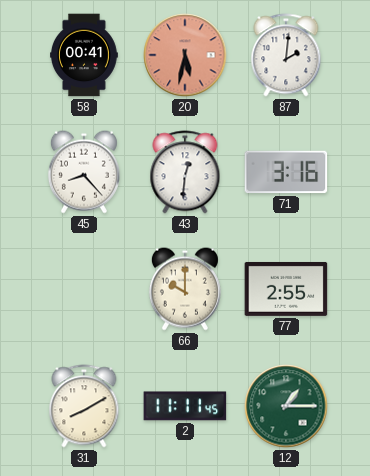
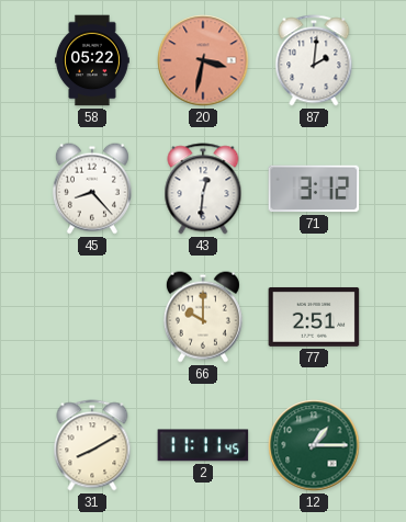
58: 00:41 -> 05:22
20: 5:32 -> 3:32
71: 3:16 -> 3:12
77: 2:55 -> 2:51
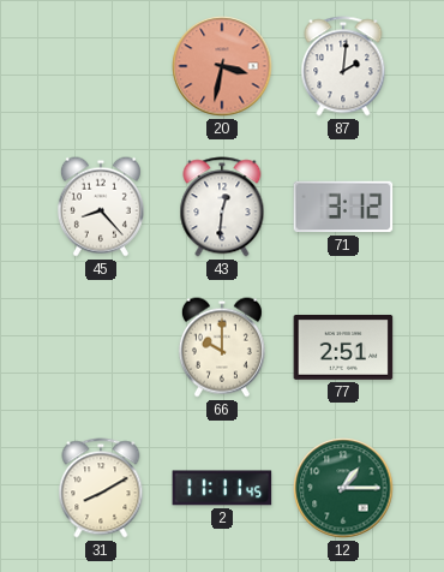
58: 05:22 -> none
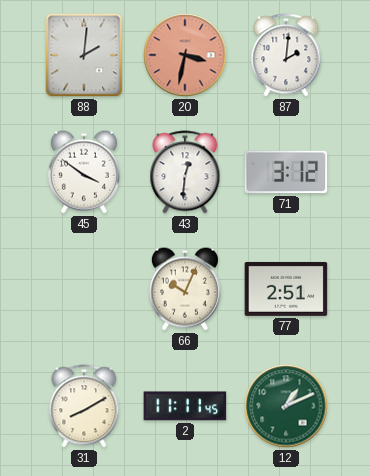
88: none -> 2:01
45: 8:23 -> 3:51
66: 10:00 -> 10:04
12: 1:15 -> 1:11
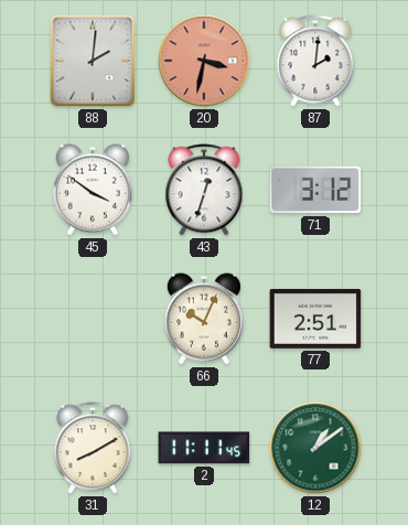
43: 12:31 -> 12:33
12: 1:11 -> 1:09
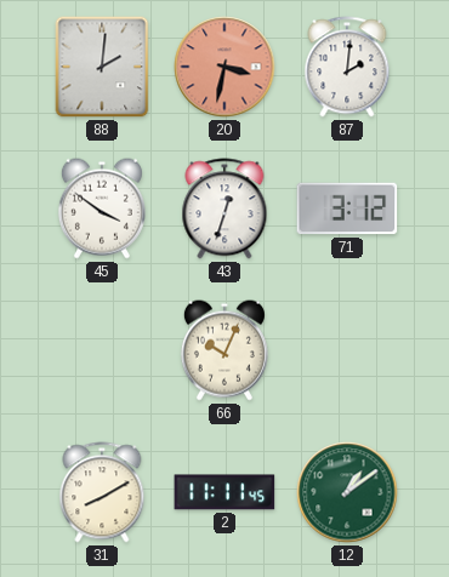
77: 2:51 -> none
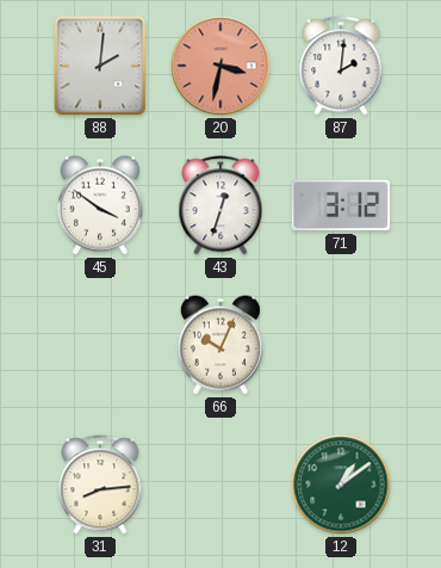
31: 8:10 -> 8:14
2: 11:11 -> none
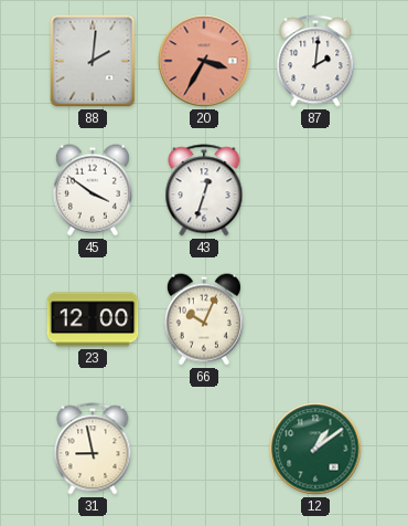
20: 3:32 -> 3:35
71: 3:12 -> none
23: none -> 12:00
31: 8:14 -> 8:58
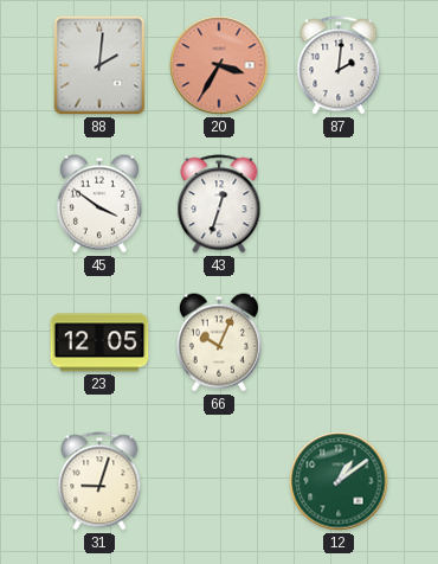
23: 12:00 -> 12:05
31: 8:58 -> 9:03
